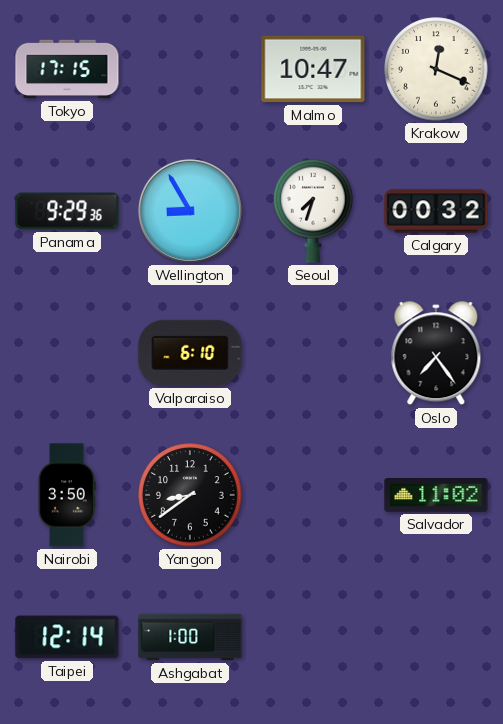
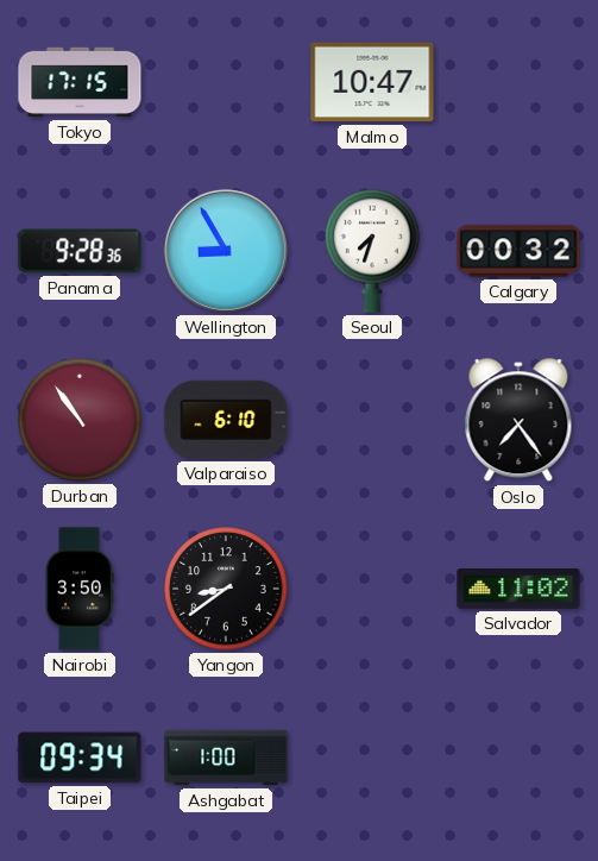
Krakow: 12:19 -> none
Panama: 9:29 -> 9:28
Durban: none -> 10:54
Taipei: 12:14 -> 09:34
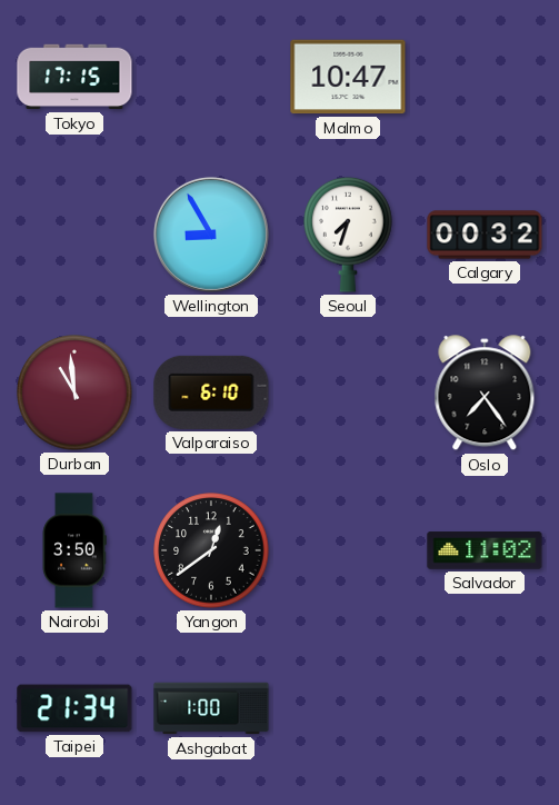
Panama: 9:28 -> none
Durban: 10:54 -> 10:59
Yangon: 8:39 -> 12:39
Taipei: 09:34 -> 21:34
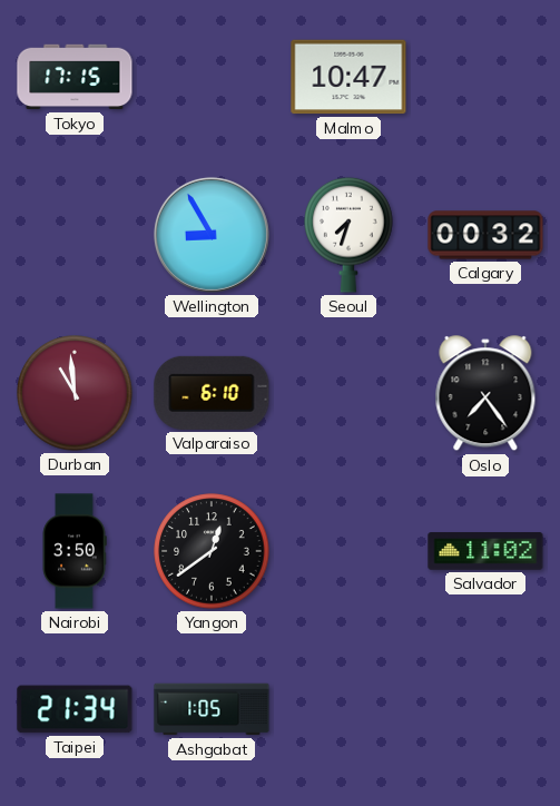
Ashgabat: 1:00 -> 1:05
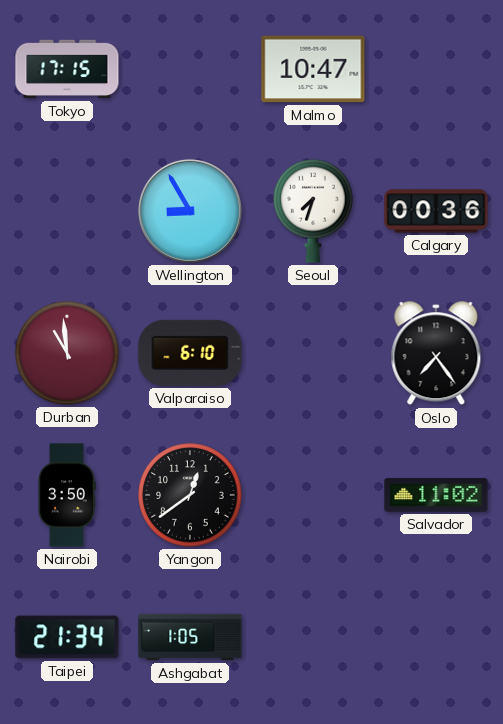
Calgary: 00:32 -> 00:36
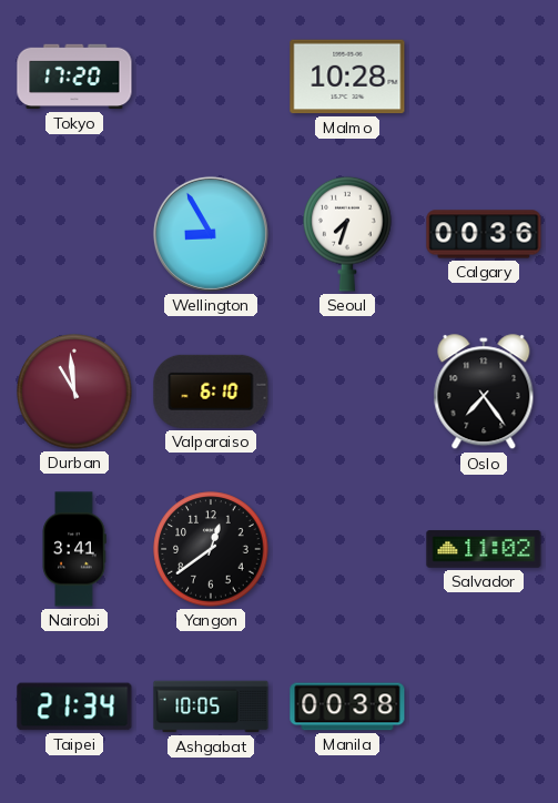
Tokyo: 17:15 -> 17:20
Malmo: 10:47 -> 10:28
Nairobi: 3:50 -> 3:41
Ashgabat: 1:05 -> 10:05
Manila: none -> 00:38
